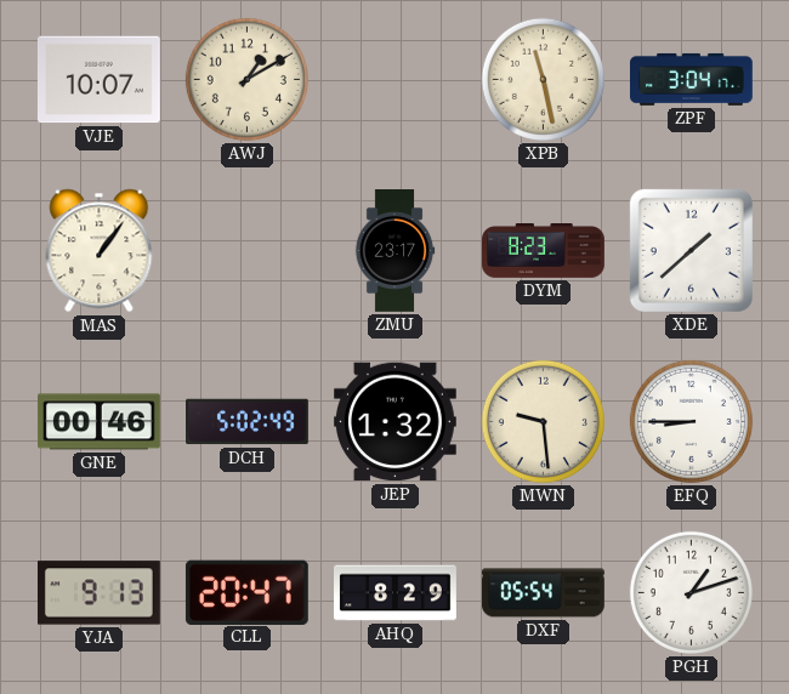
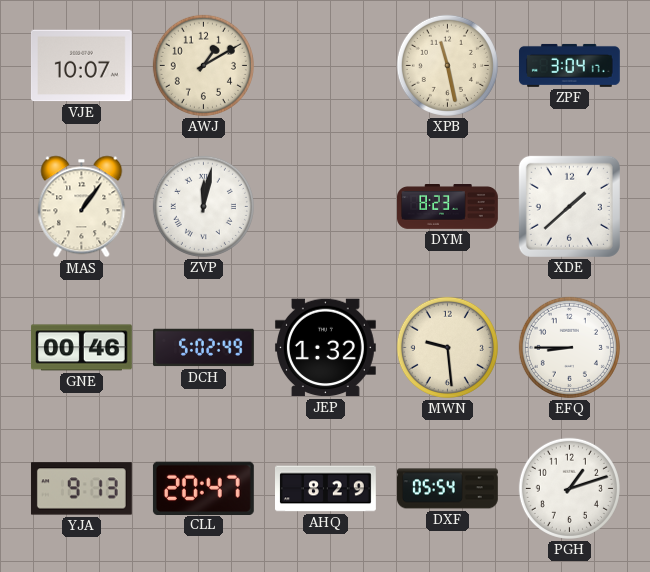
ZVP: none -> 12:02
ZMU: 23:17 -> none
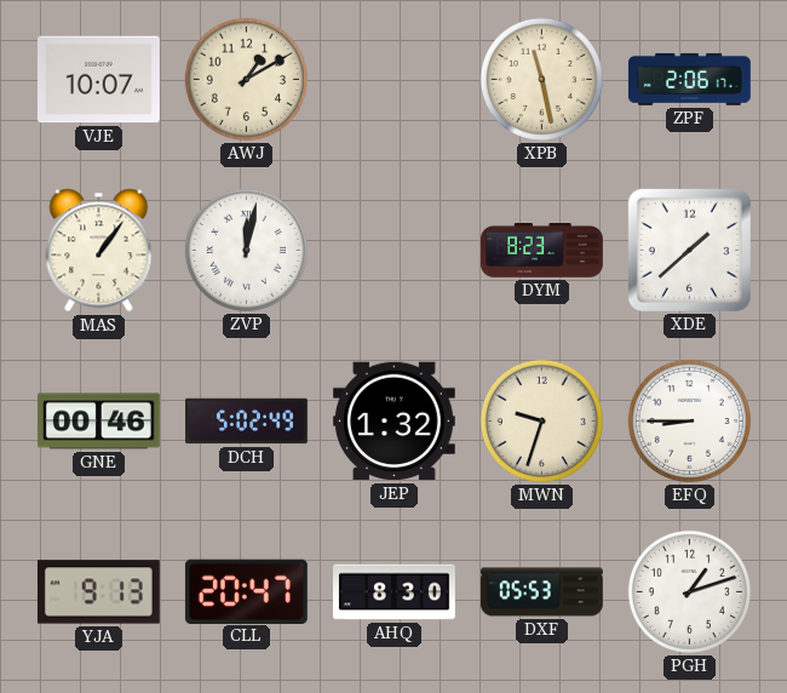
ZPF: 3:04 -> 2:06
MWN: 9:29 -> 9:33
AHQ: 8:29 -> 8:30
DXF: 05:54 -> 05:53
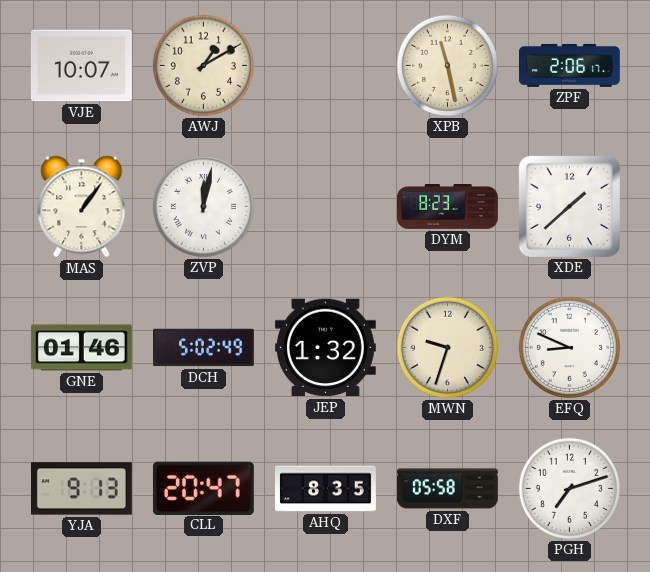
GNE: 00:46 -> 01:46
EFQ: 8:45 -> 8:49
AHQ: 8:30 -> 8:35
DXF: 05:53 -> 05:58
PGH: 1:12 -> 7:12
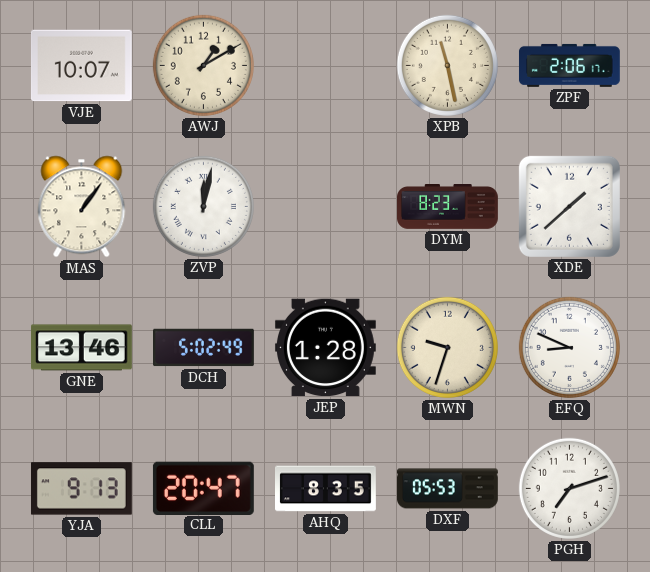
GNE: 01:46 -> 13:46
JEP: 1:32 -> 1:28
DXF: 05:58 -> 05:53
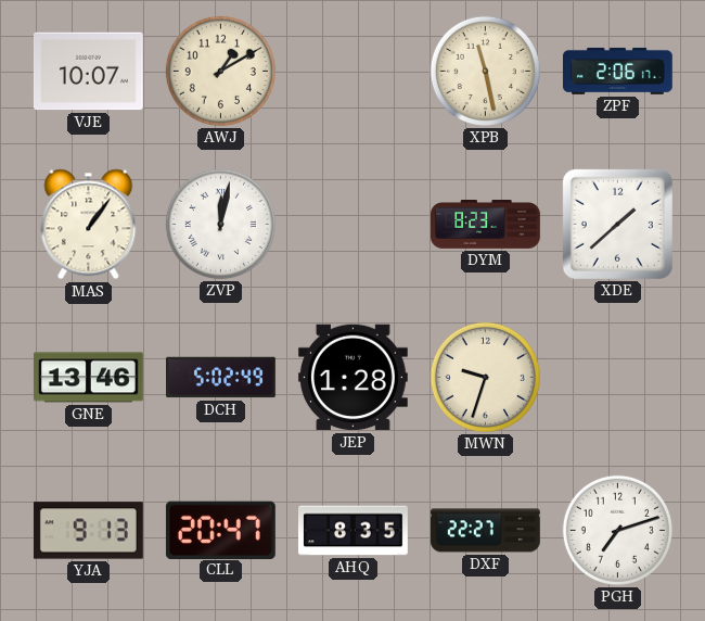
EFQ: 8:49 -> none
DXF: 05:53 -> 22:27
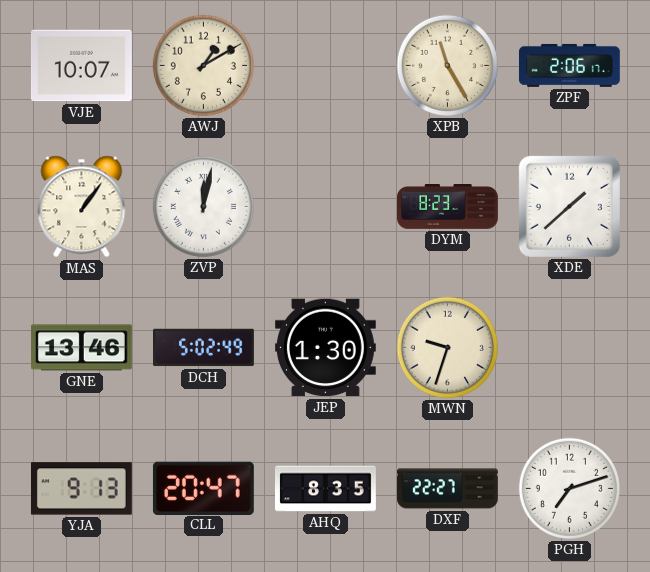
XPB: 11:28 -> 11:25
JEP: 1:28 -> 1:30
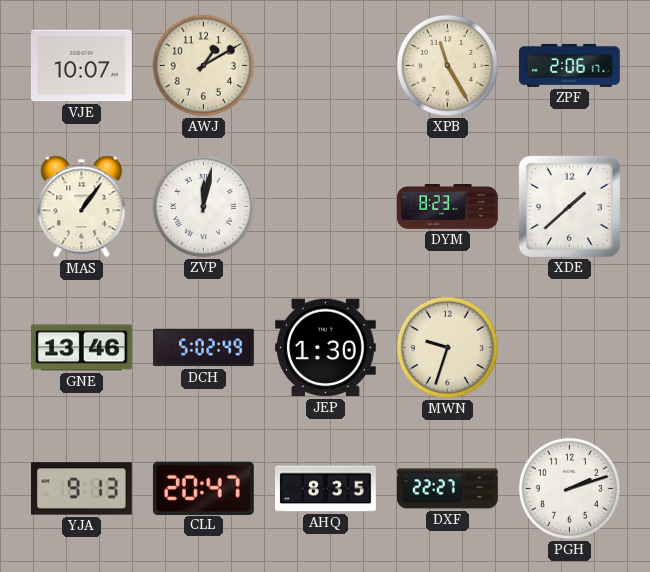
PGH: 7:12 -> 2:12
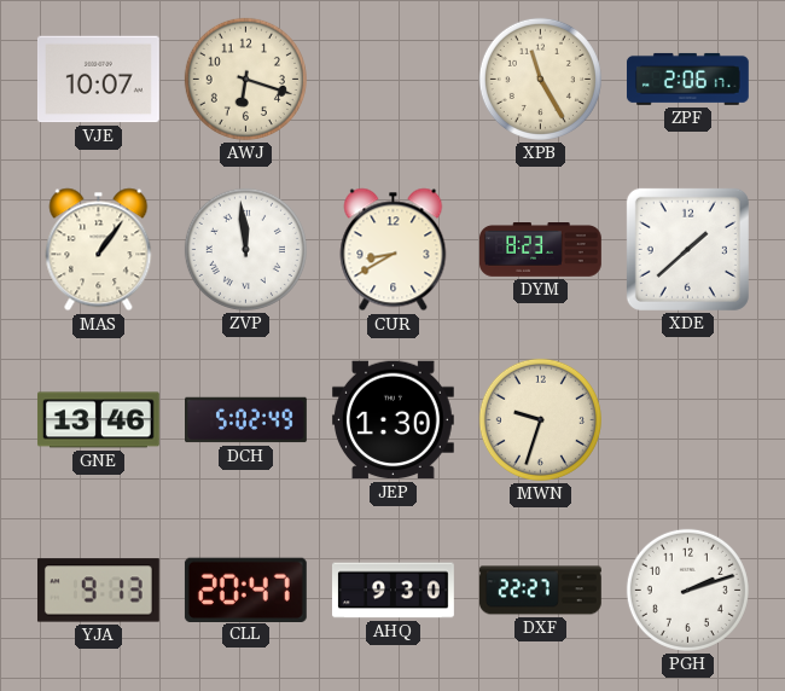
AWJ: 1:10 -> 6:18
ZVP: 12:02 -> 11:59
CUR: none -> 8:40
AHQ: 8:35 -> 9:30
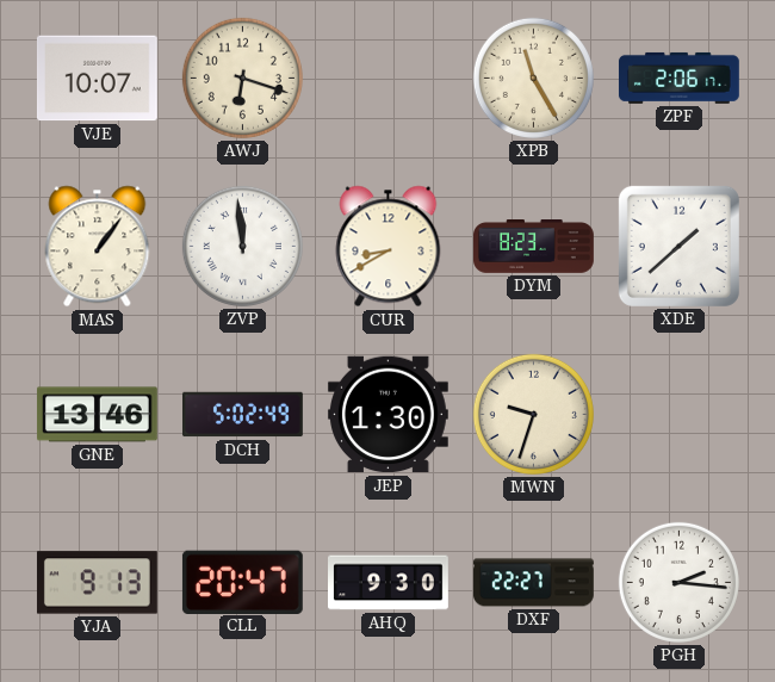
PGH: 2:12 -> 2:16
